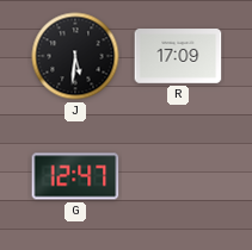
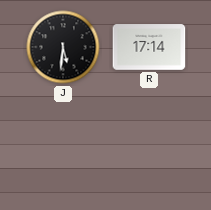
R: 17:09 -> 17:14
G: 12:47 -> none
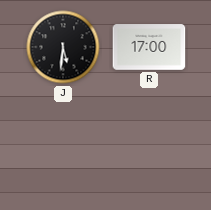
R: 17:14 -> 17:00
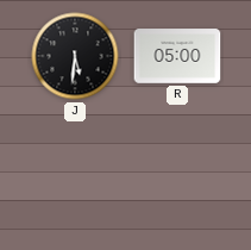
R: 17:00 -> 05:00
